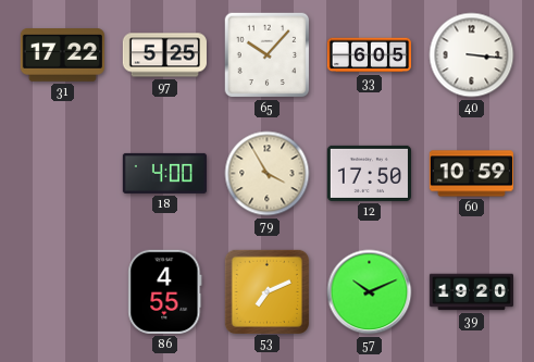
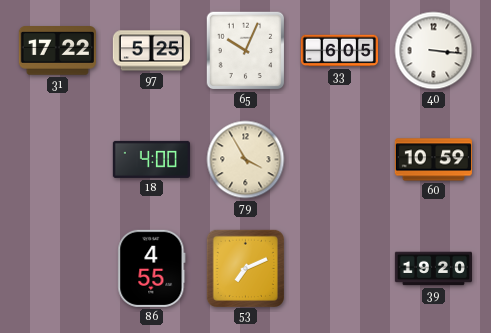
65: 10:07 -> 10:04
12: 17:50 -> none
57: 10:11 -> none
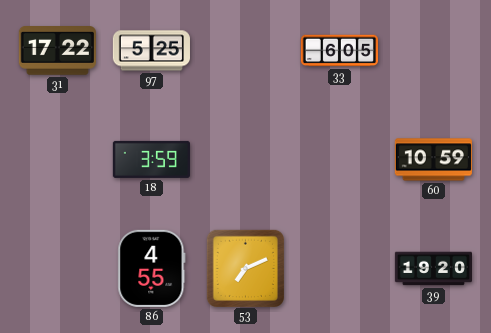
65: 10:04 -> none
40: 3:16 -> none
18: 4:00 -> 3:59
79: 3:55 -> none
